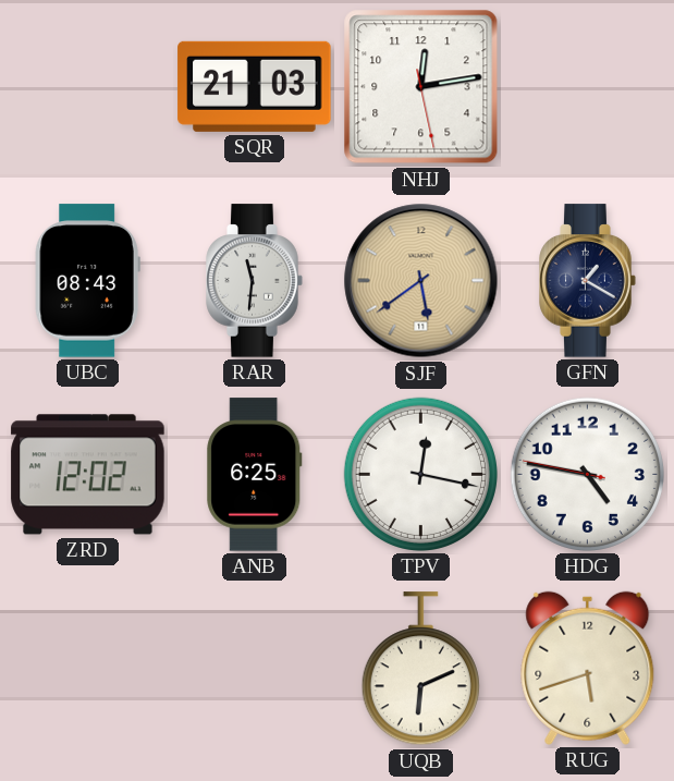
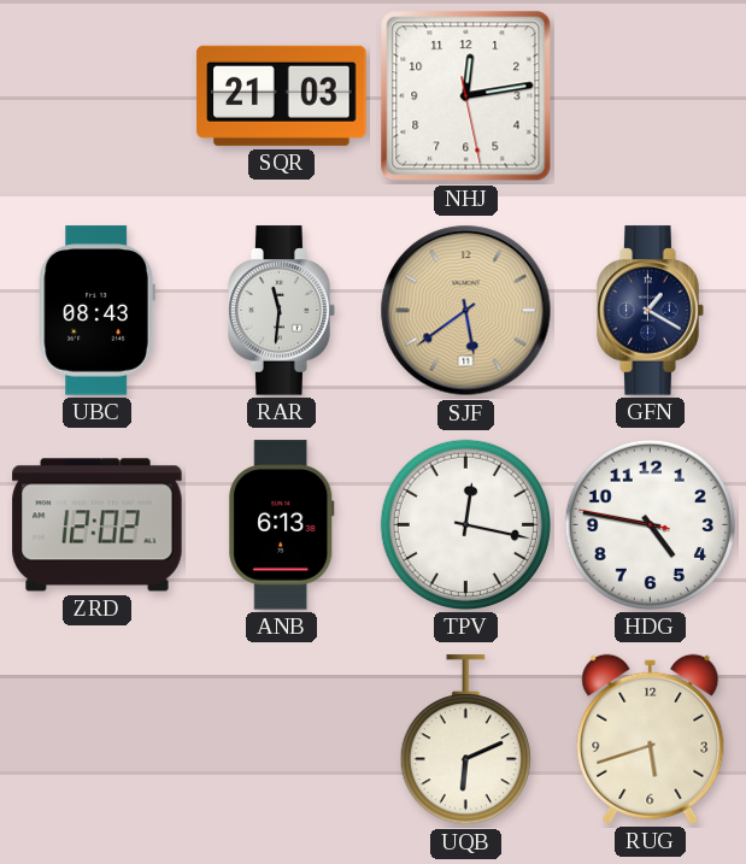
ANB: 6:25 -> 6:13
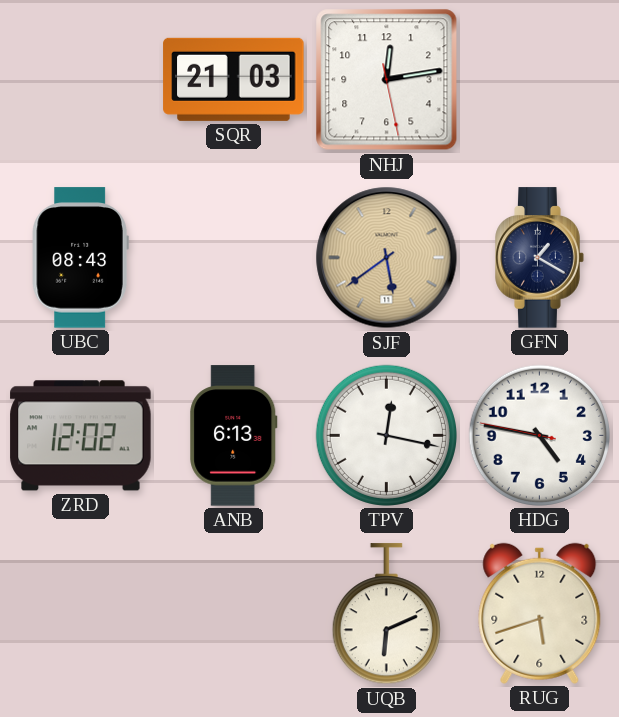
RAR: 11:31 -> none
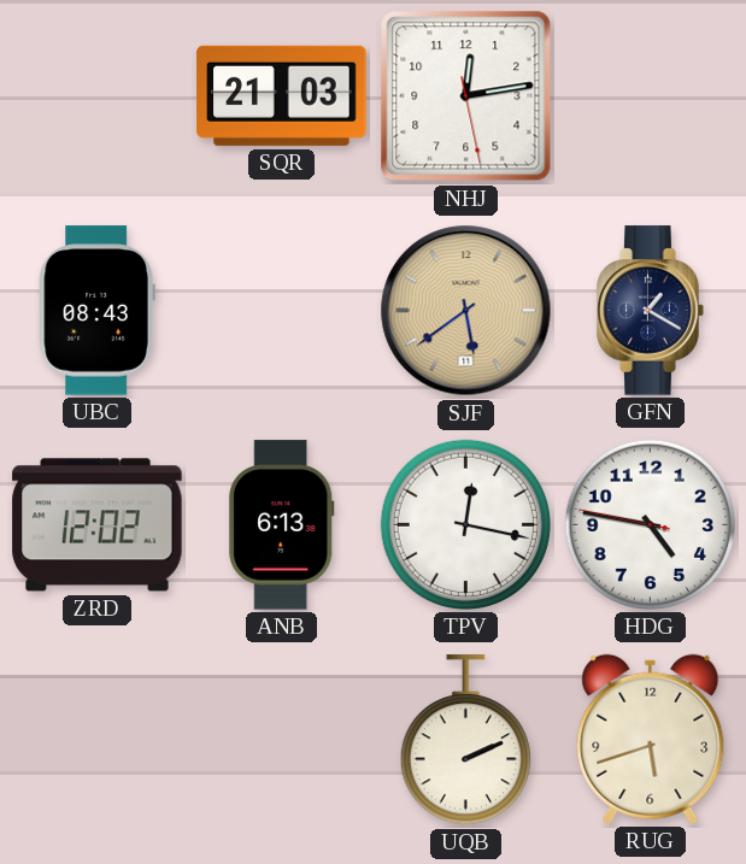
UQB: 6:11 -> 2:11
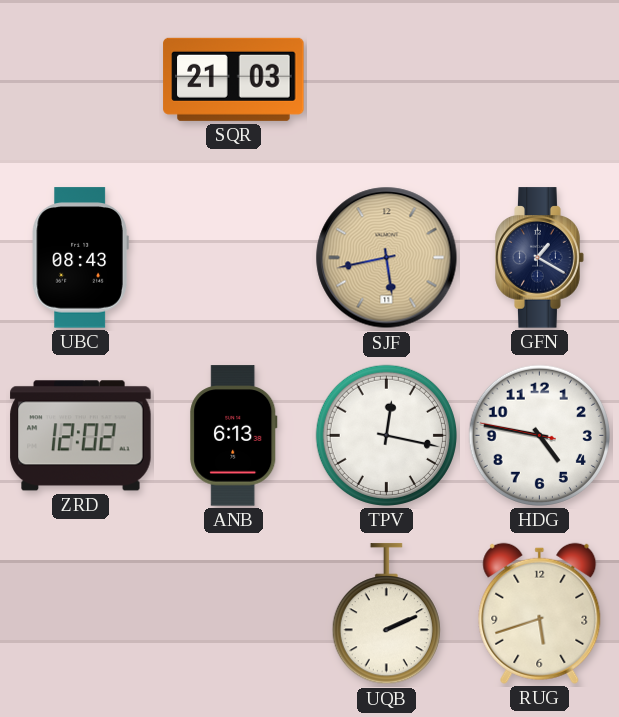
NHJ: 12:13 -> none
SJF: 5:39 -> 5:43
